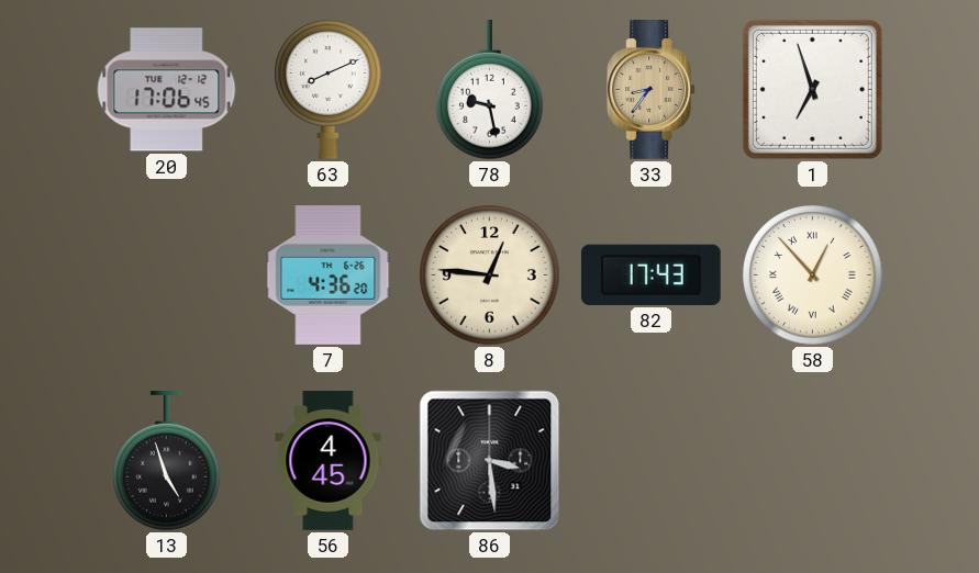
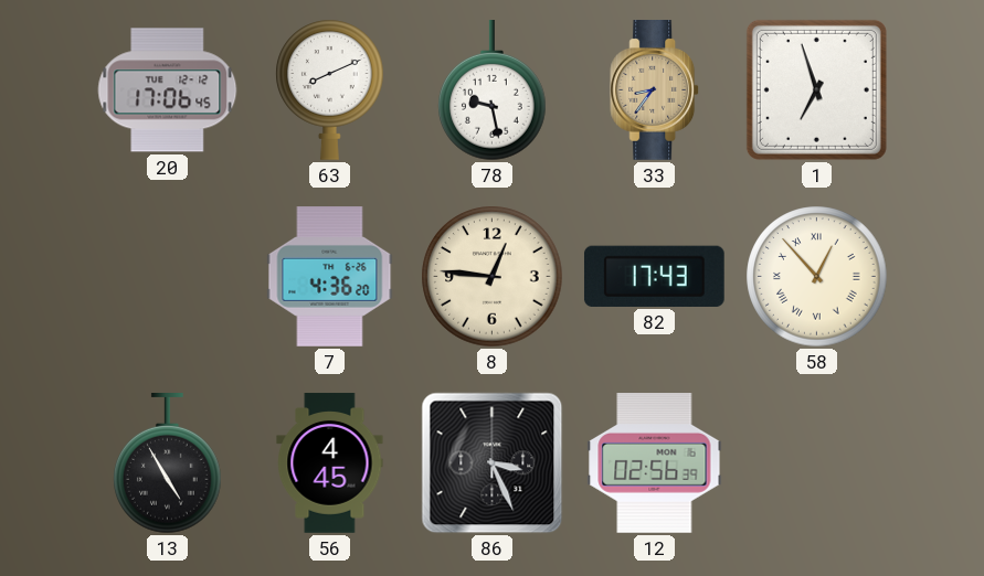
13: 4:57 -> 4:55
86: 3:29 -> 3:26
12: none -> 02:56
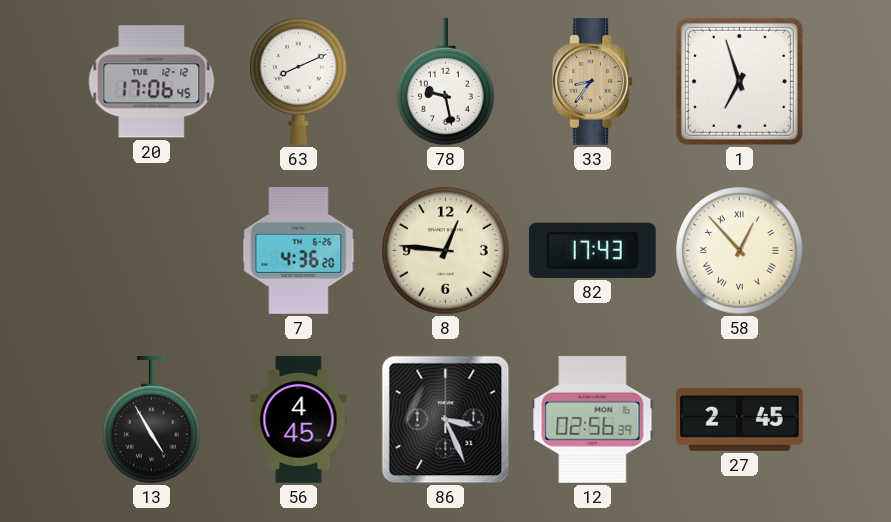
27: none -> 2:45
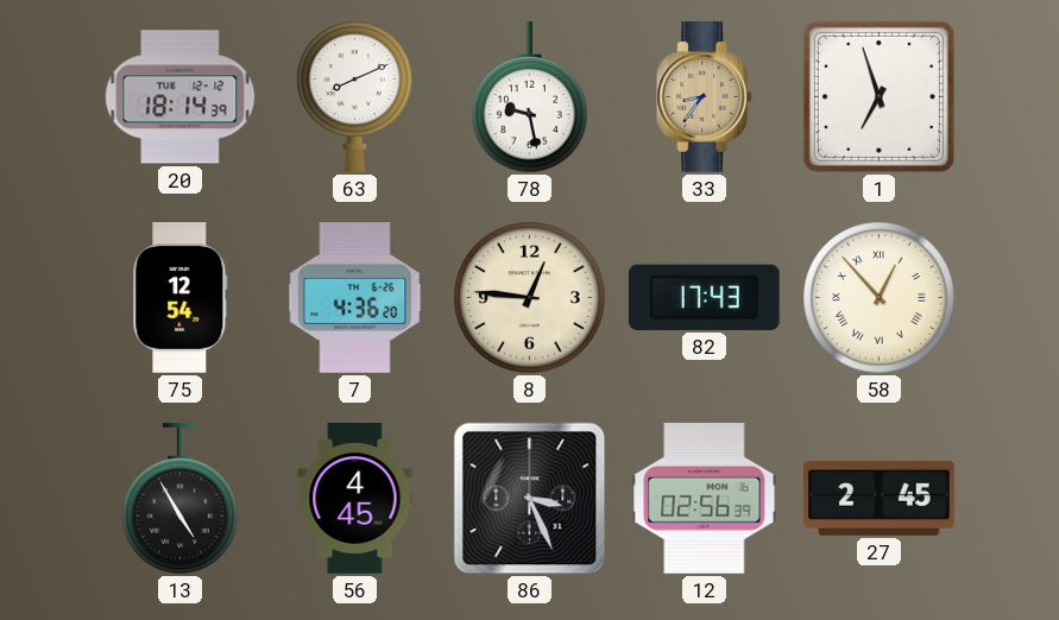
20: 17:06 -> 18:14
75: none -> 12:54
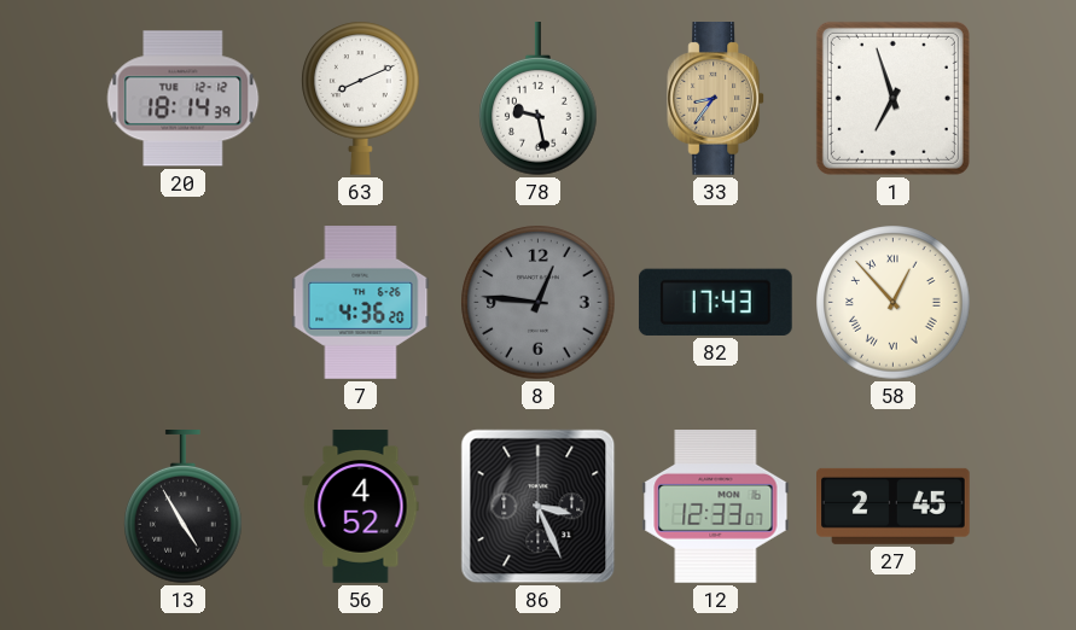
75: 12:54 -> none
8 dial: cream -> grey
56: 4:45 -> 4:52
12: 02:56 -> 12:33
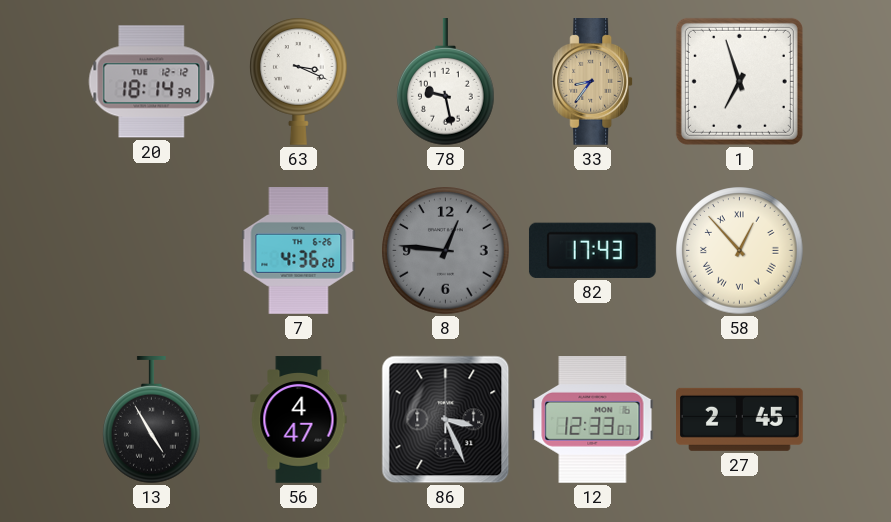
63: 8:11 -> 3:19
56: 4:52 -> 4:47
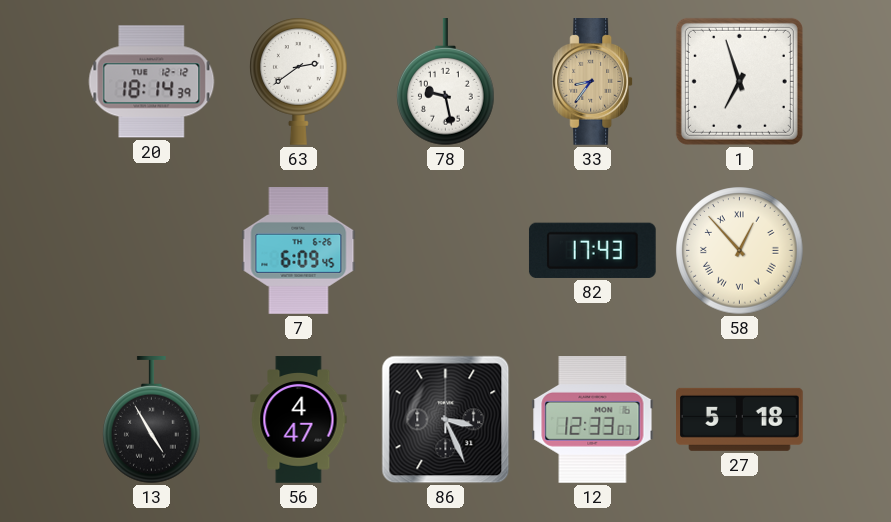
63: 3:19 -> 2:39
7: 4:36 -> 6:09
8: 12:46 -> none
27: 2:45 -> 5:18
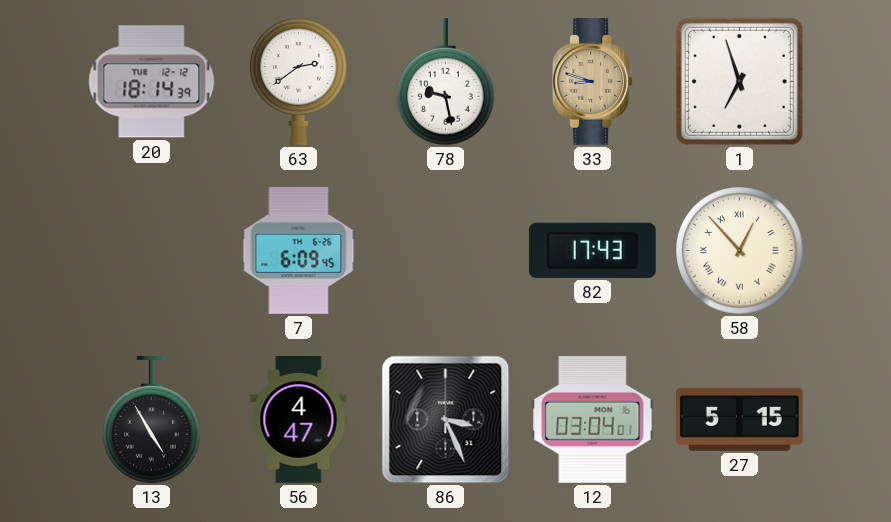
33: 8:36 -> 8:48
12: 12:33 -> 03:04
27: 5:18 -> 5:15
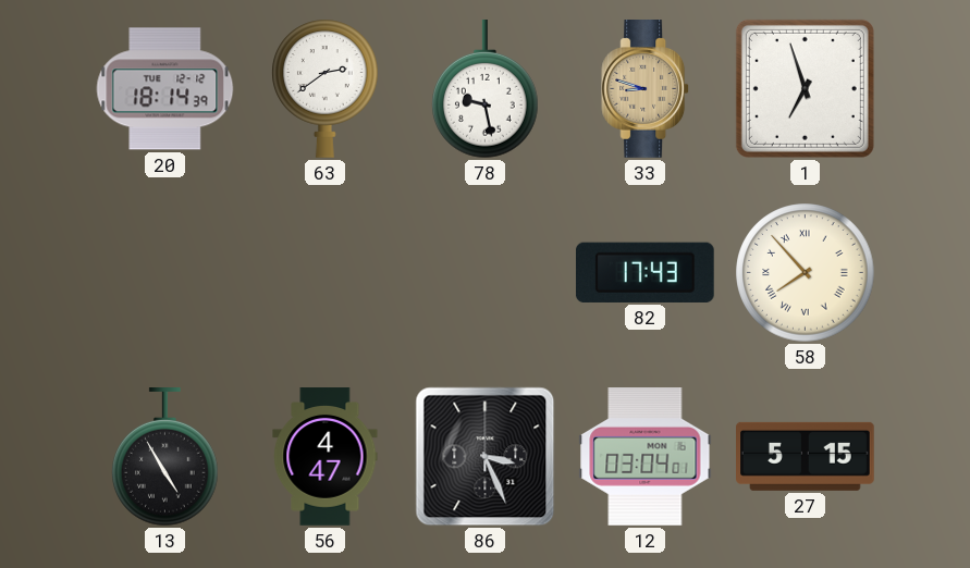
7: 6:09 -> none
58: 12:53 -> 7:53
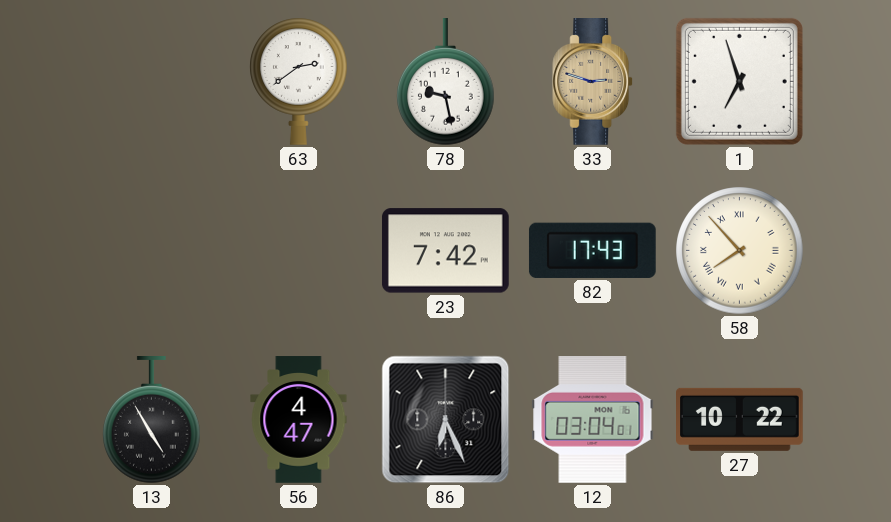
20: 18:14 -> none
33: 8:48 -> 2:48
23: none -> 7:42
86: 3:26 -> 6:26
27: 5:15 -> 10:22
